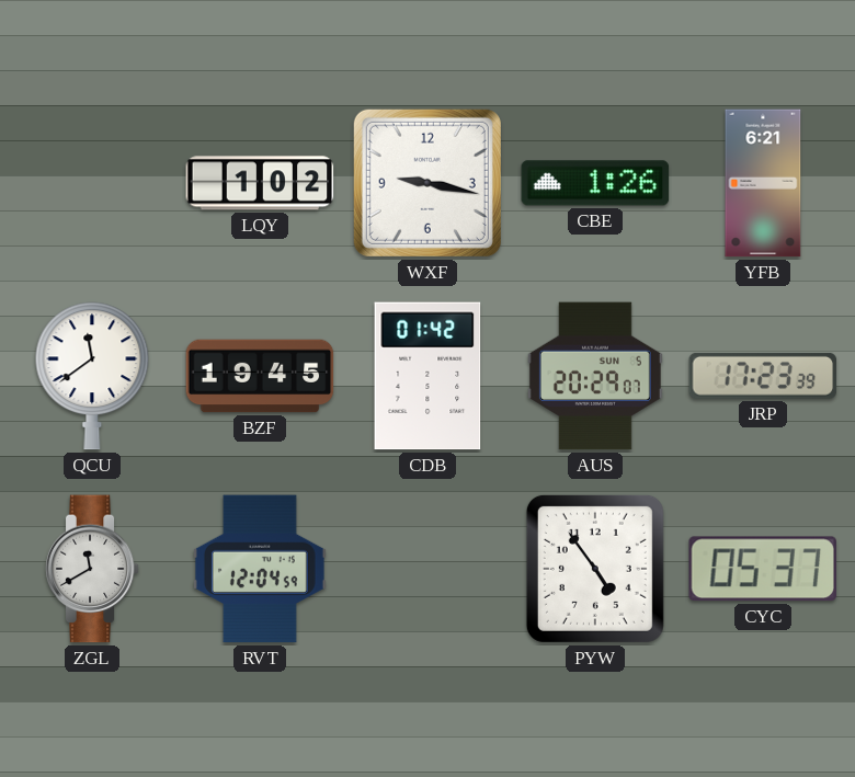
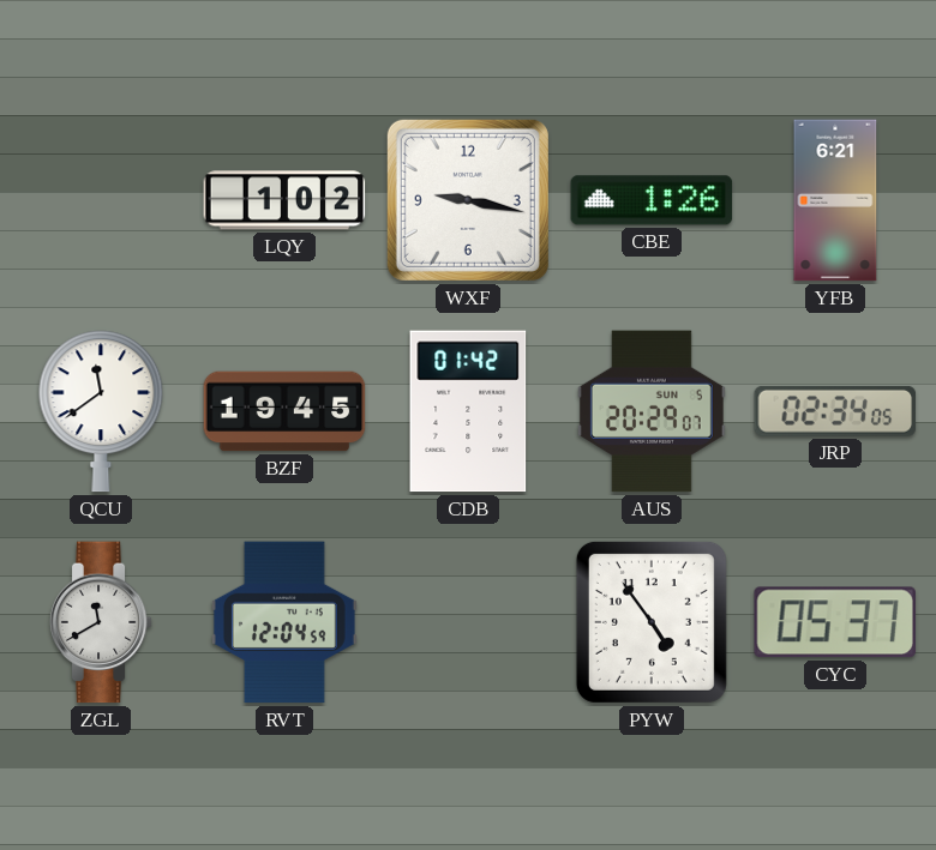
JRP: 17:23 -> 02:34
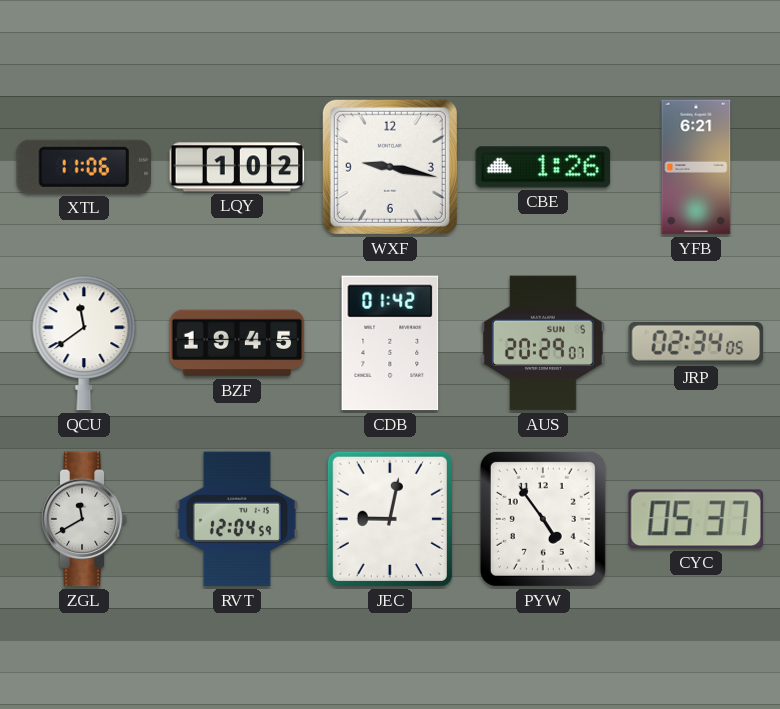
XTL: none -> 11:06
JEC: none -> 9:02
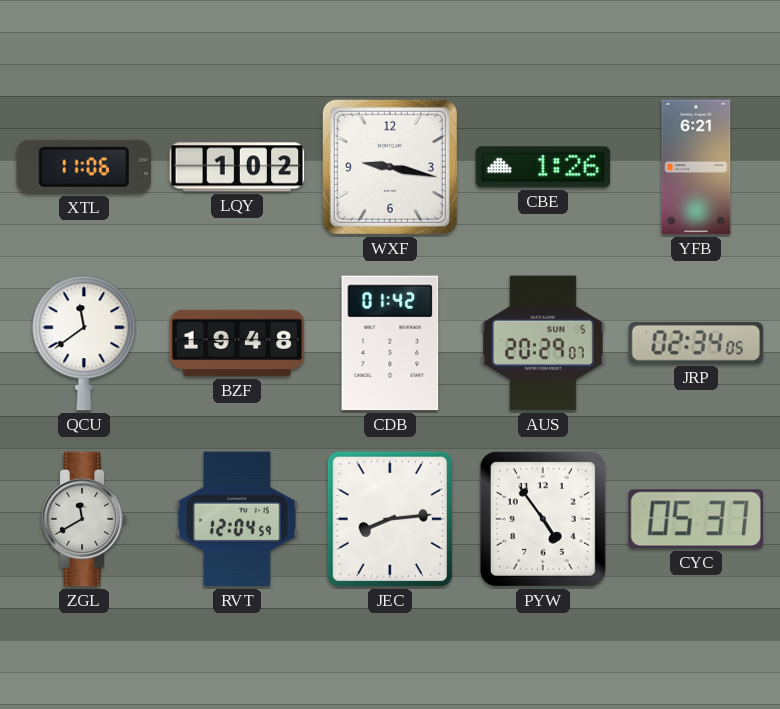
BZF: 19:45 -> 19:48
JEC: 9:02 -> 8:14
